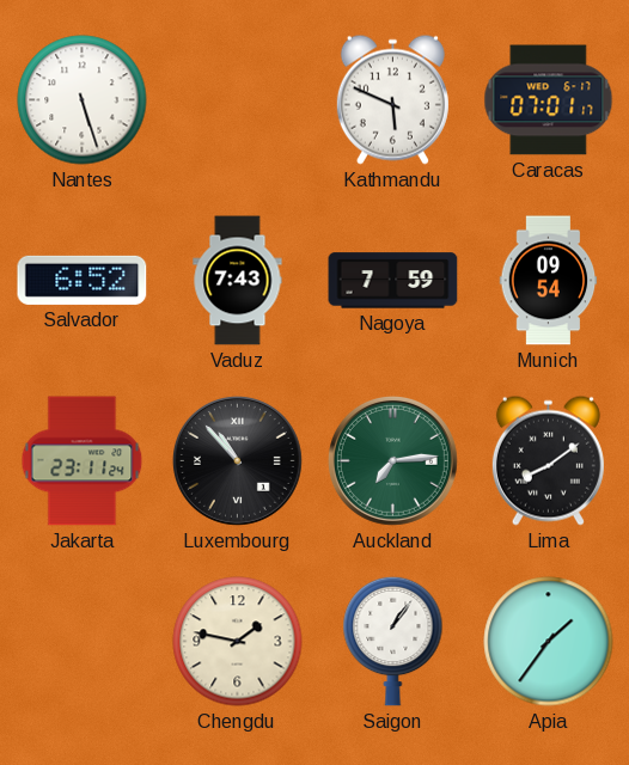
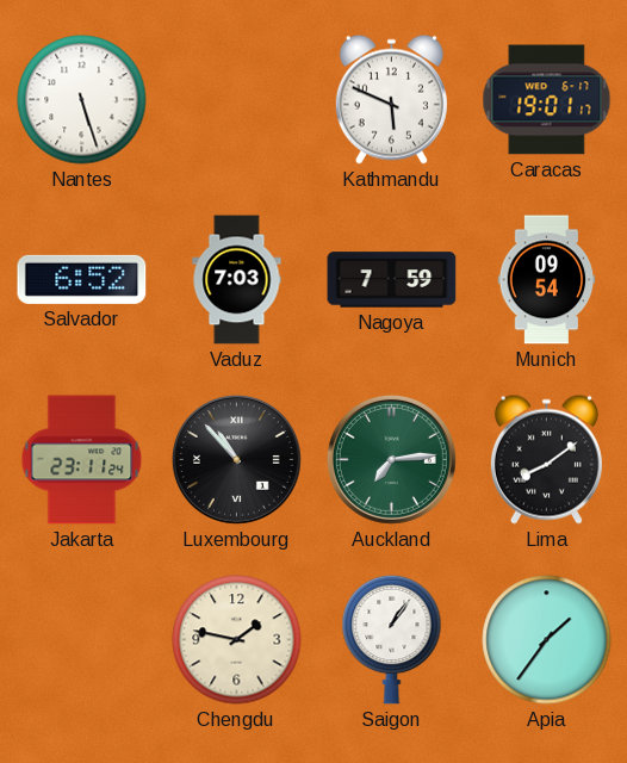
Caracas: 07:01 -> 19:01
Vaduz: 7:43 -> 7:03
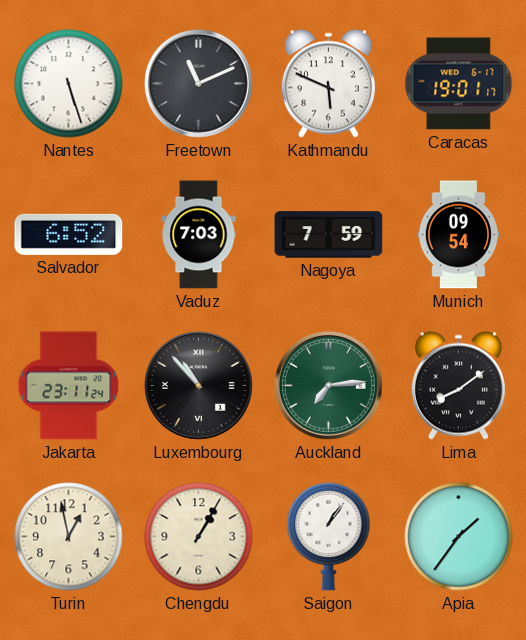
Freetown: none -> 11:11
Turin: none -> 12:58
Chengdu: 1:47 -> 1:05
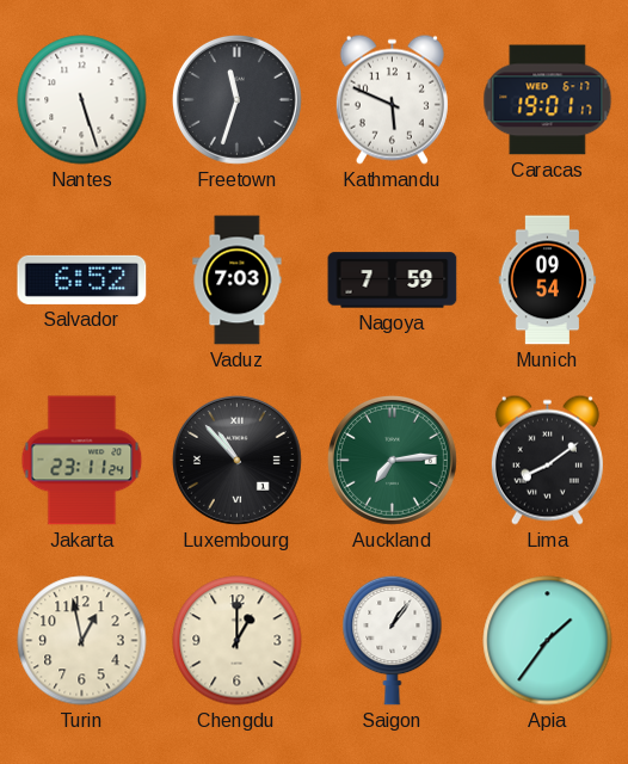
Freetown: 11:11 -> 11:33
Chengdu: 1:05 -> 1:00
